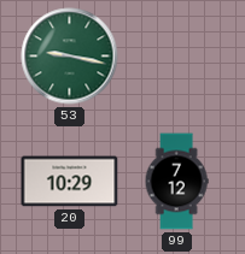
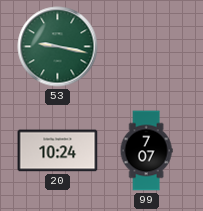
20: 10:29 -> 10:24
99: 7:12 -> 7:07
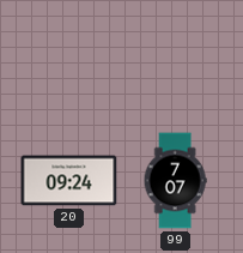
53: 9:17 -> none
20: 10:24 -> 09:24
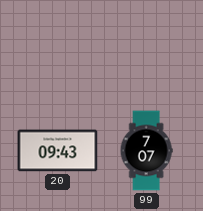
20: 09:24 -> 09:43
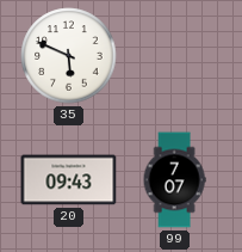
35: none -> 5:49
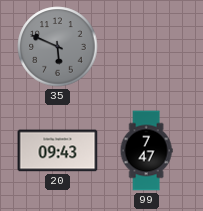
35 dial: white -> grey
99: 7:07 -> 7:47
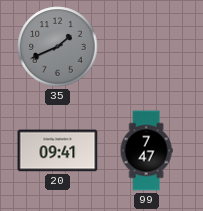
35: 5:49 -> 1:41
20: 09:43 -> 09:41
